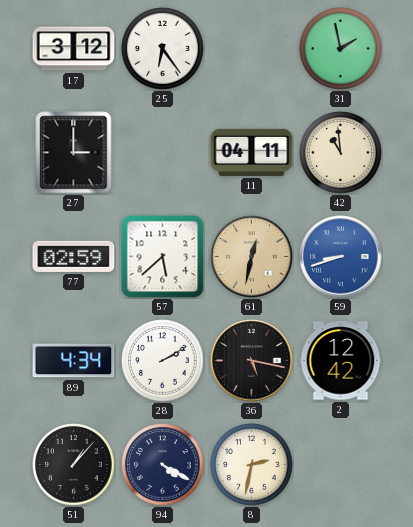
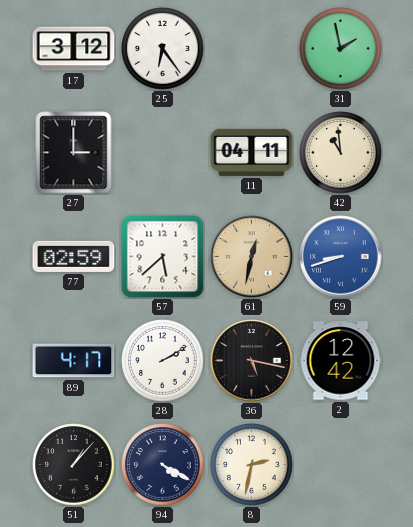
89: 4:34 -> 4:17
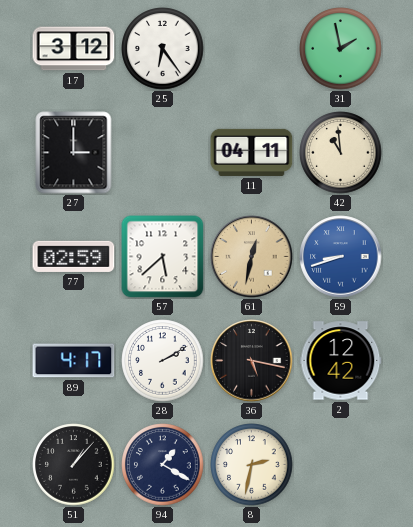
94: 4:20 -> 1:20
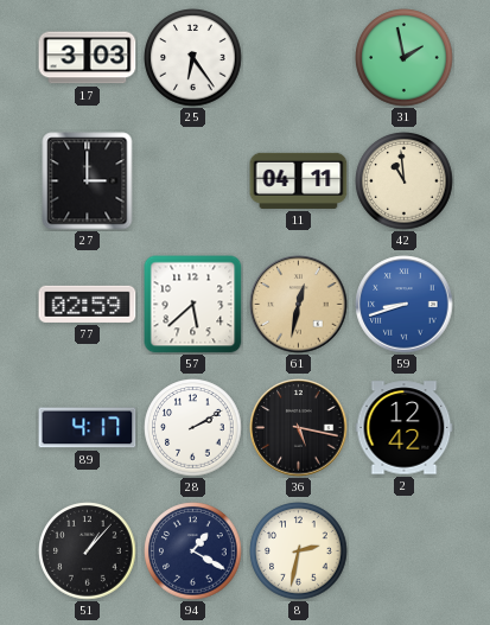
17: 3:12 -> 3:03
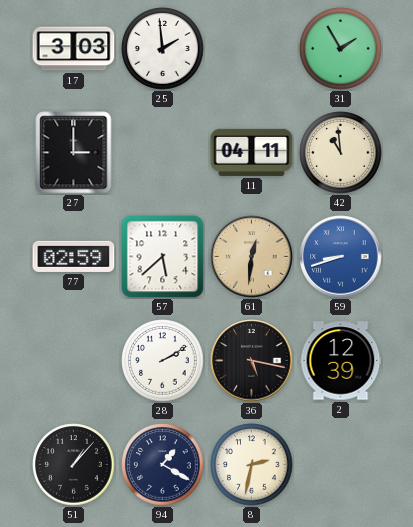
25: 6:24 -> 1:59
31: 1:58 -> 1:55
61: 12:32 -> 12:31
89: 4:17 -> none
2: 12:42 -> 12:39
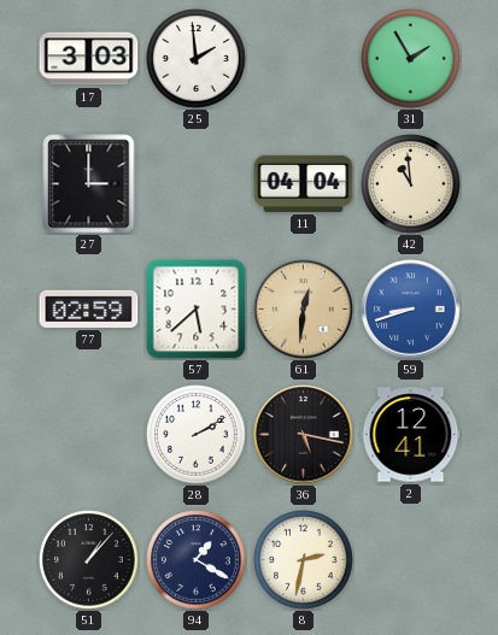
11: 04:11 -> 04:04
2: 12:39 -> 12:41
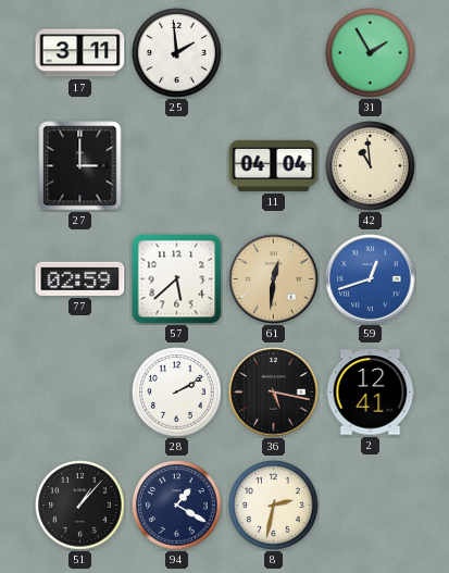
17: 3:03 -> 3:11
59: 8:42 -> 12:42
